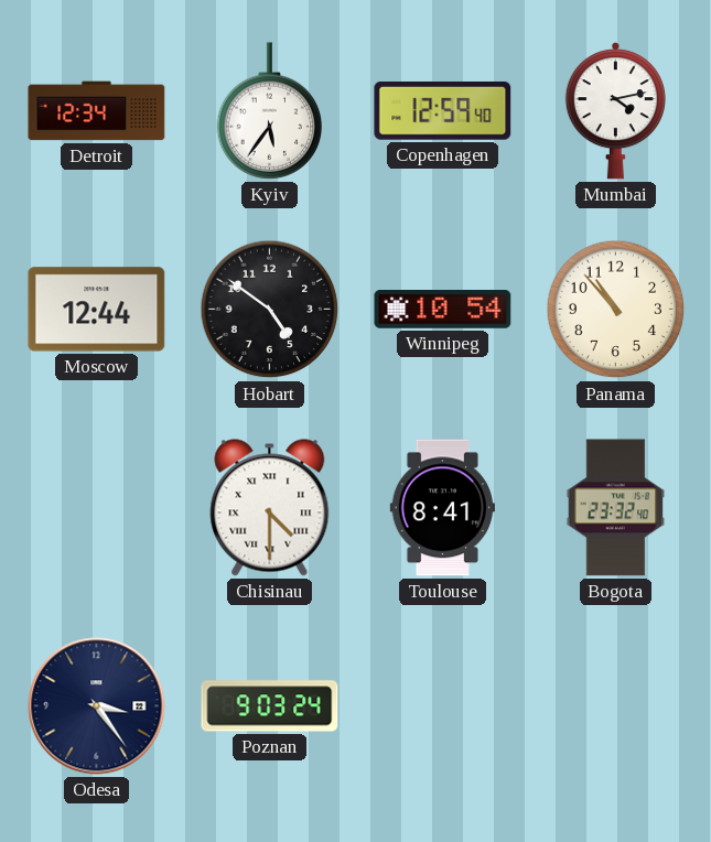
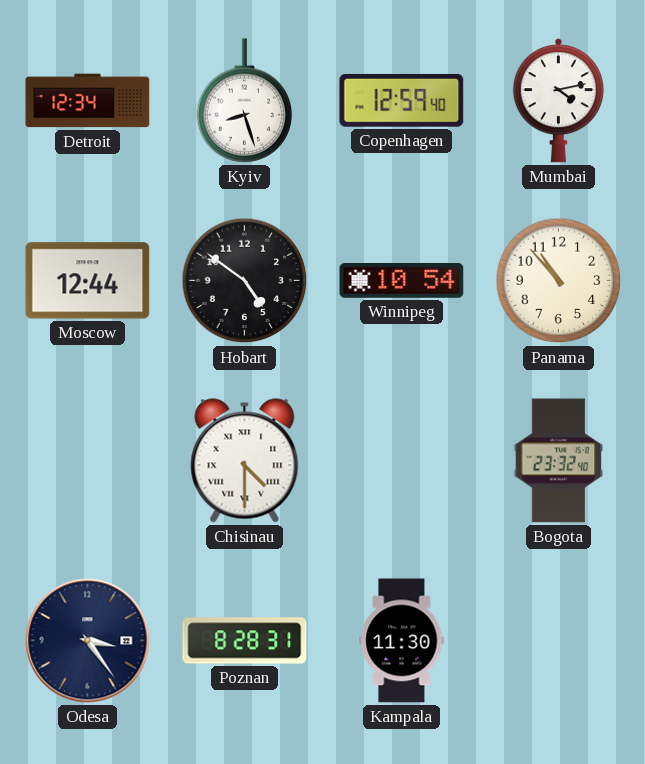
Kyiv: 5:36 -> 8:27
Toulouse: 8:41 -> none
Poznan: 9:03 -> 8:28
Kampala: none -> 11:30
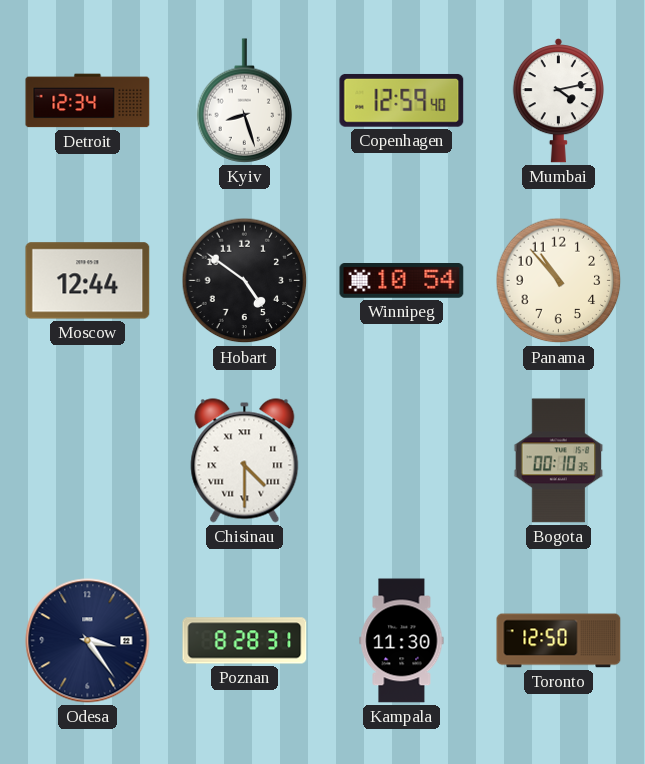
Bogota: 23:32 -> 00:10
Toronto: none -> 12:50
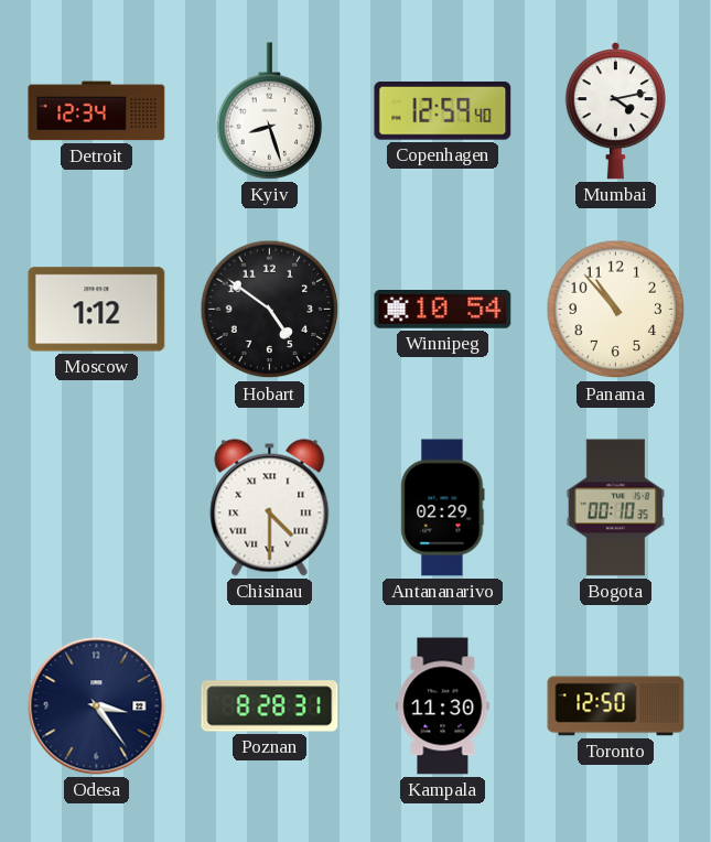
Moscow: 12:44 -> 1:12
Antananarivo: none -> 02:29
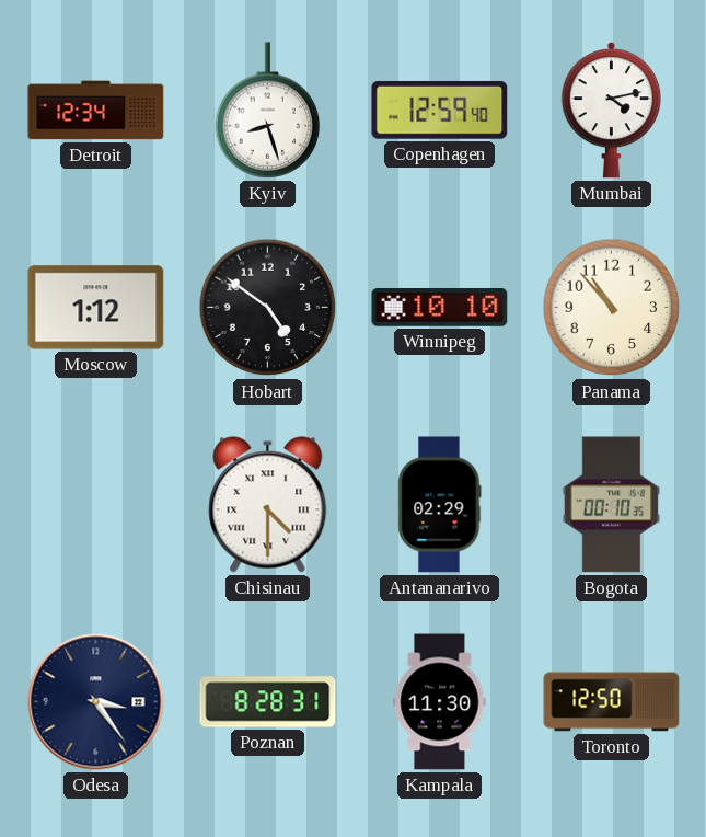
Winnipeg: 10:54 -> 10:10
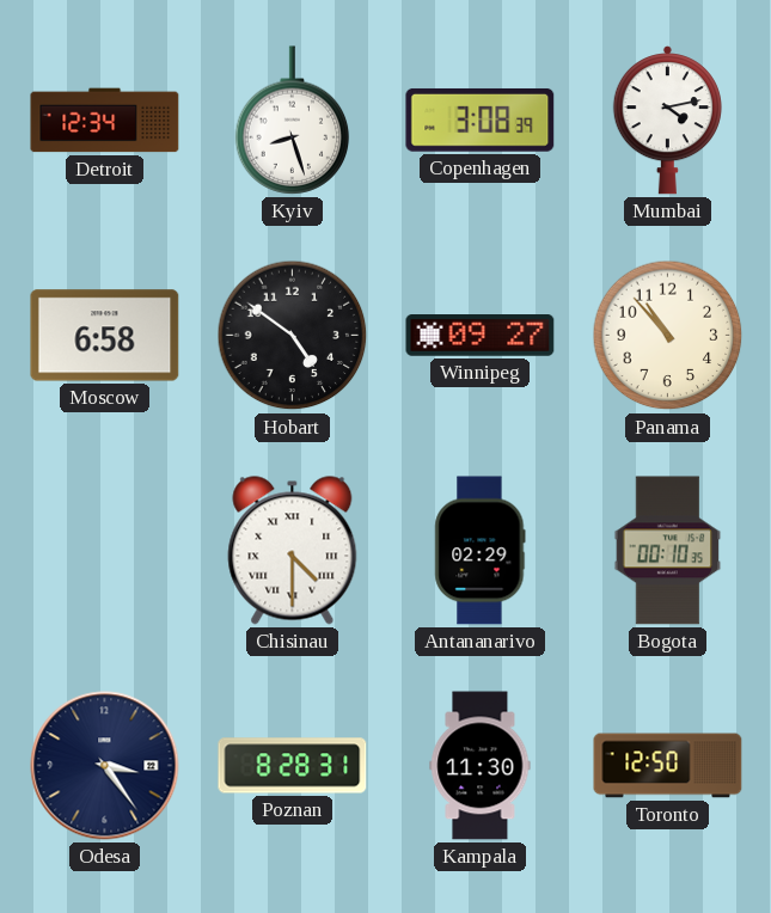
Copenhagen: 12:59 -> 3:08
Moscow: 1:12 -> 6:58
Winnipeg: 10:10 -> 09:27
